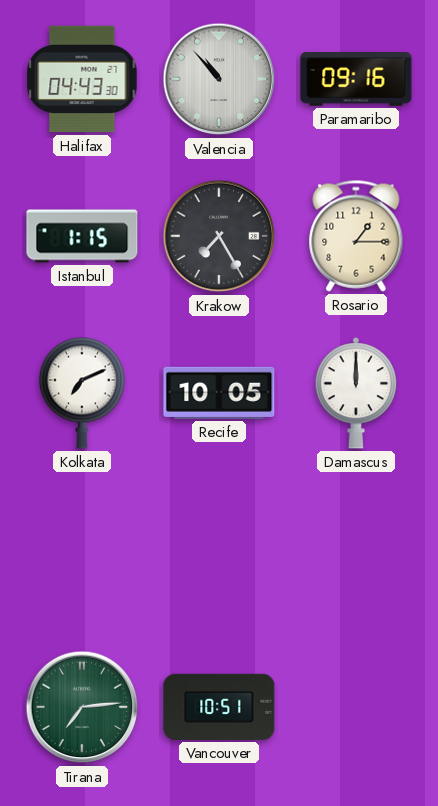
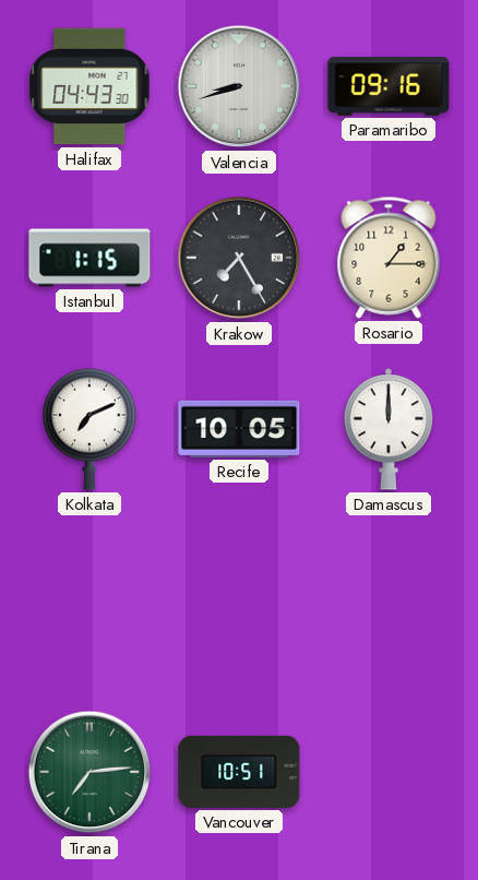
Valencia: 10:53 -> 8:42
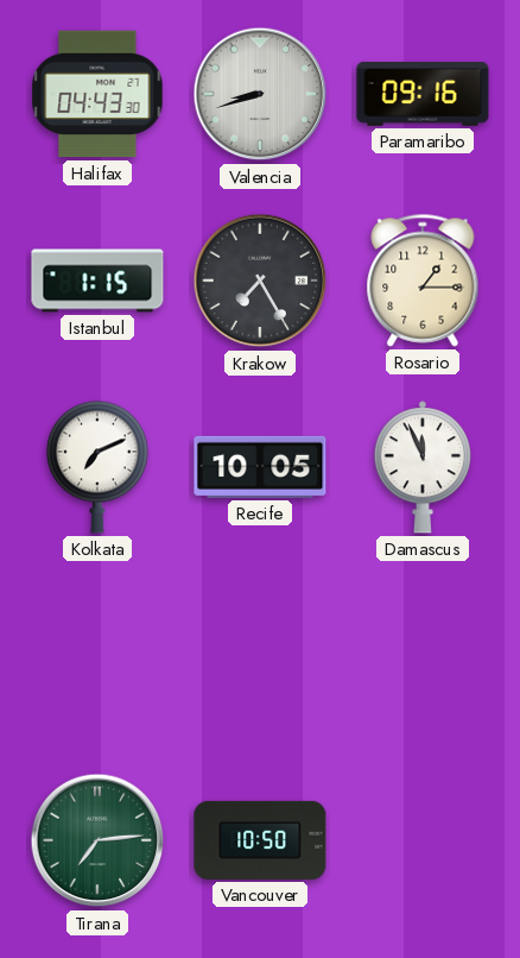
Damascus: 12:00 -> 11:56
Vancouver: 10:51 -> 10:50
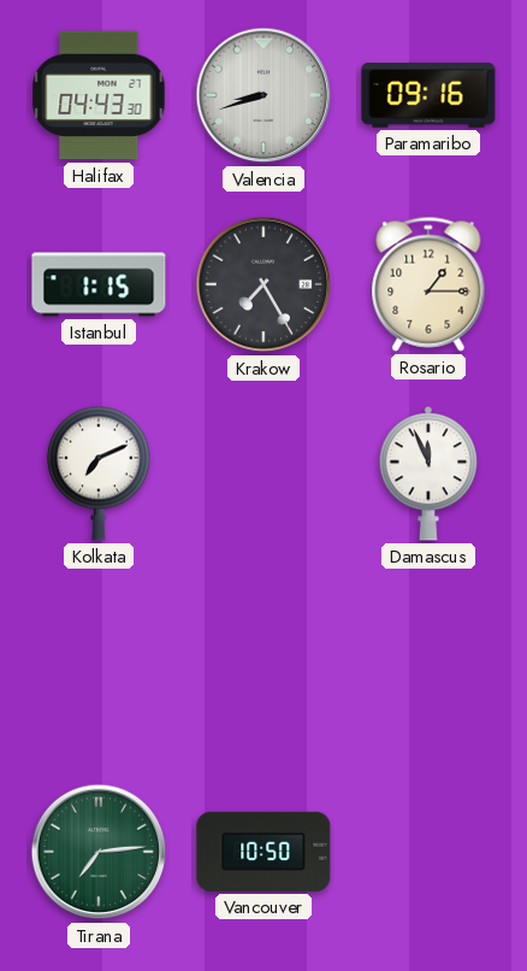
Recife: 10:05 -> none
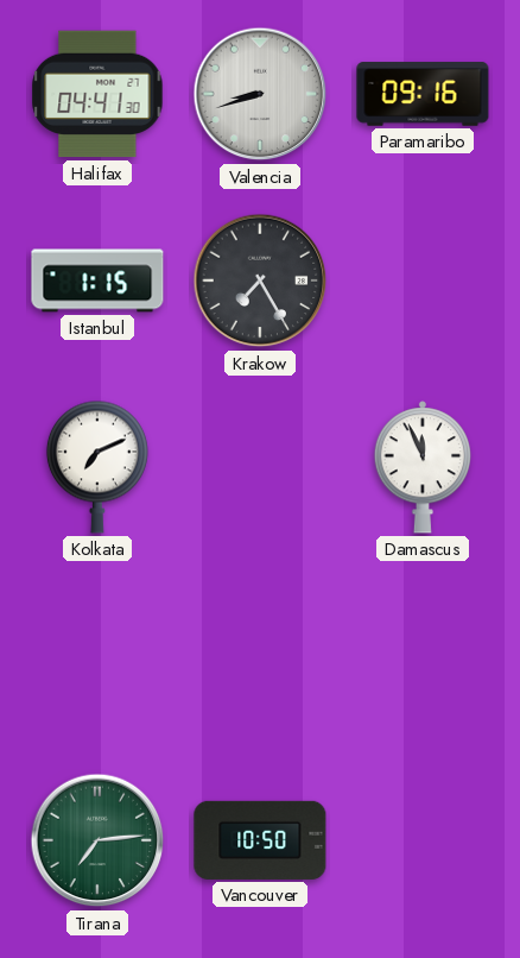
Halifax: 04:43 -> 04:41
Rosario: 1:15 -> none
